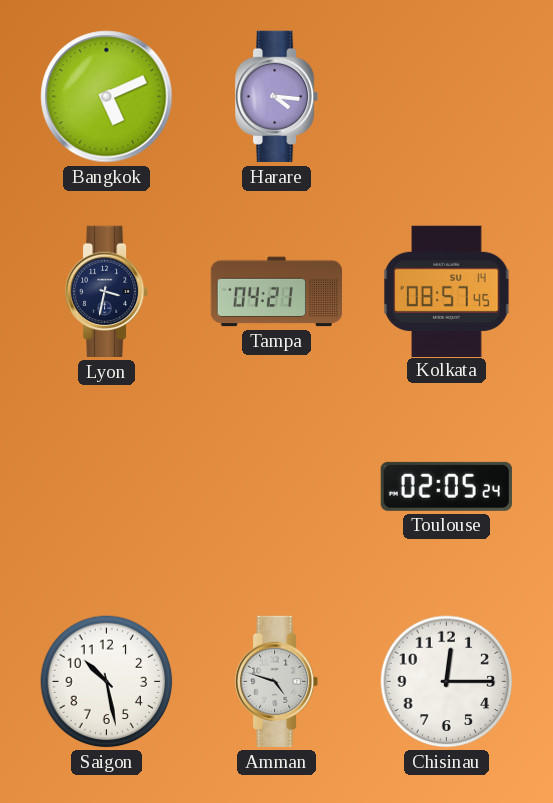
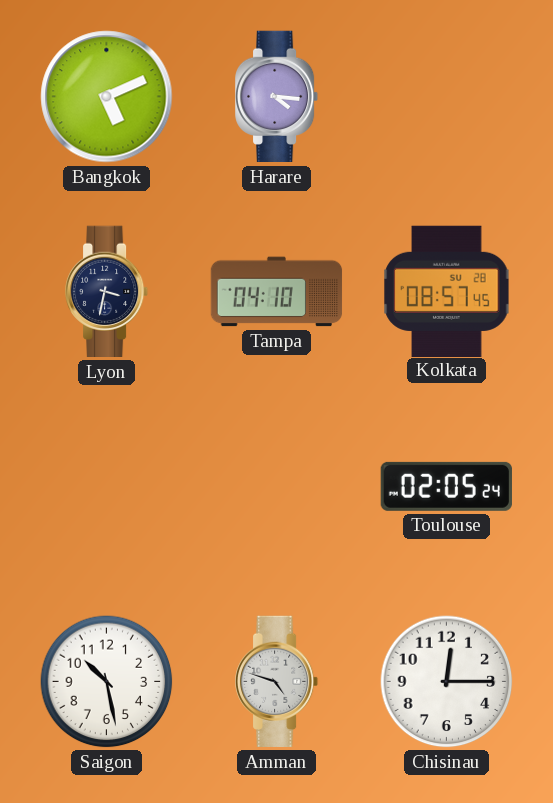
Tampa: 04:21 -> 04:10
Kolkata date: SU 14 -> SU 28
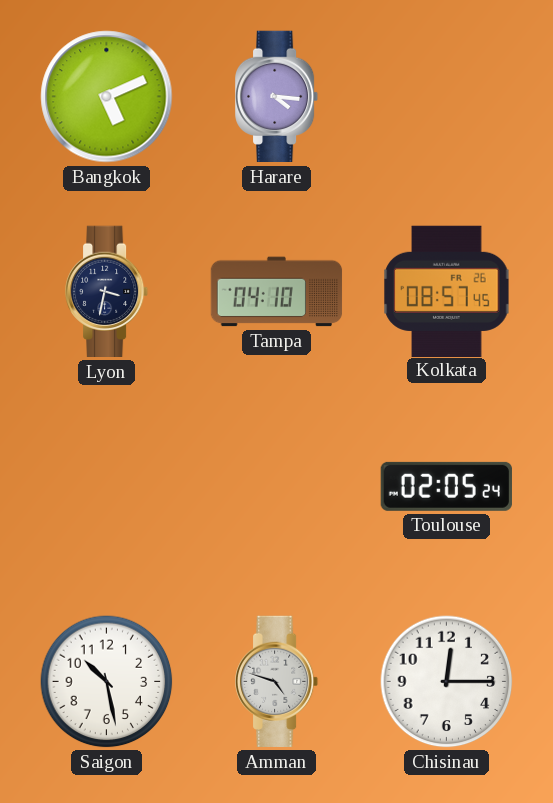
Kolkata date: SU 28 -> FR 26
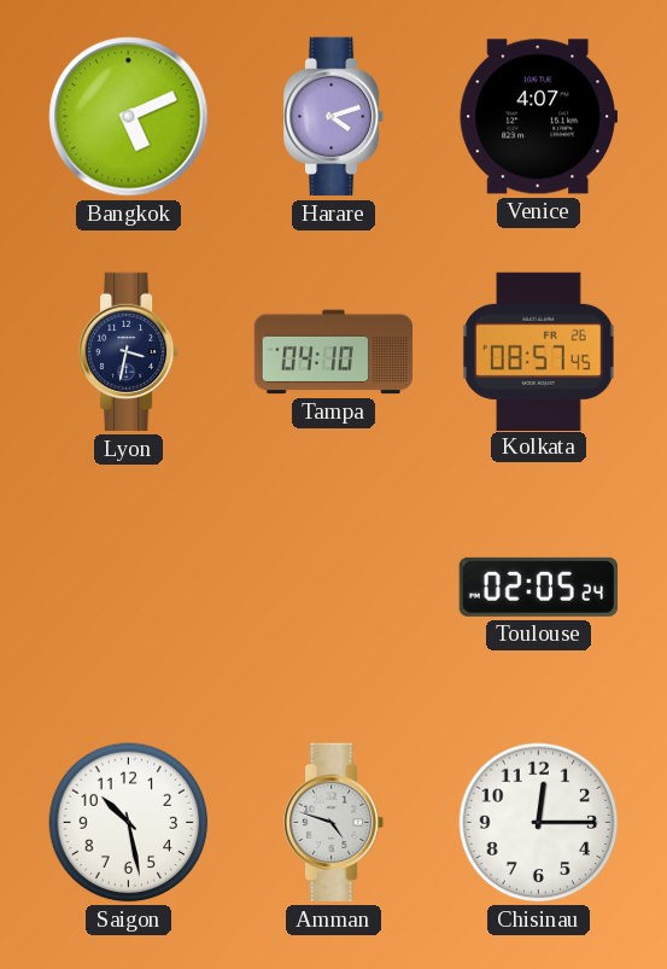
Harare: 4:16 -> 4:12
Venice: none -> 4:07
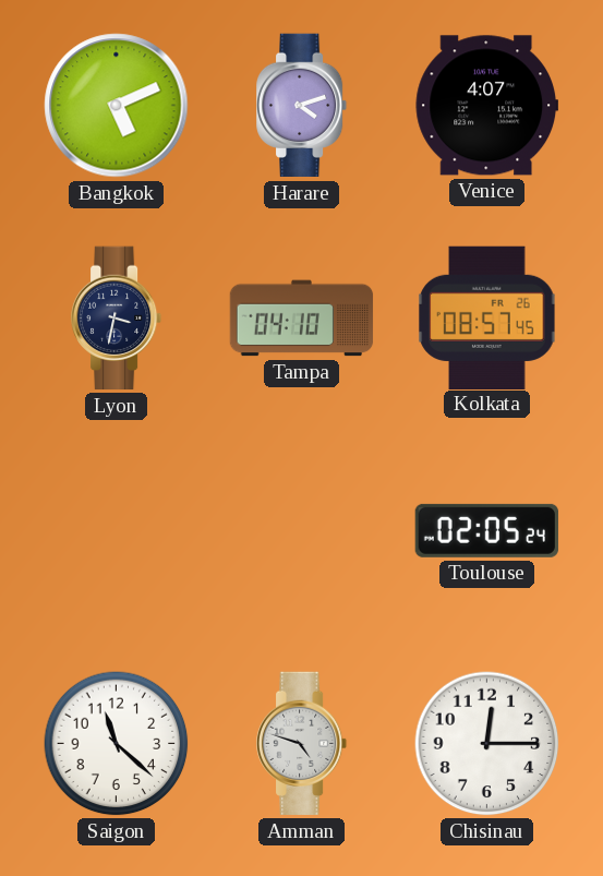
Saigon: 10:28 -> 11:22
